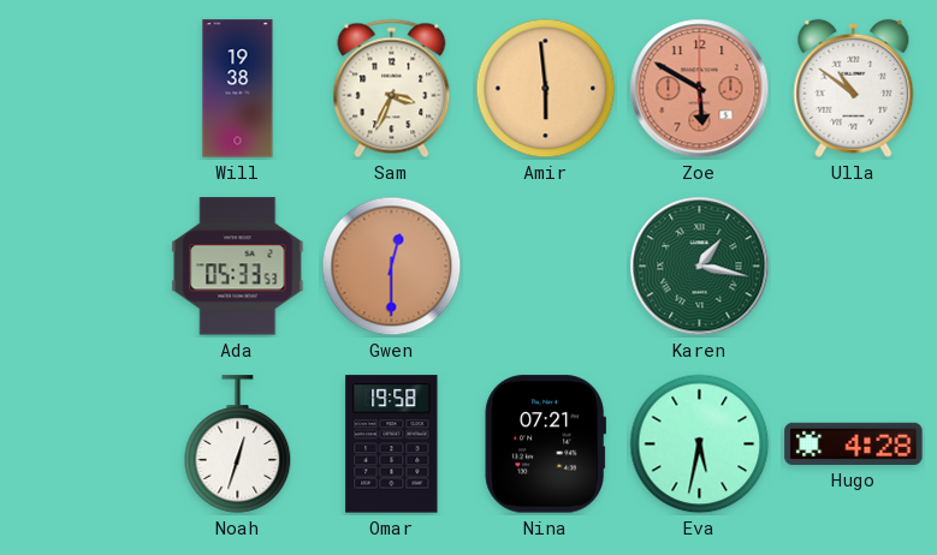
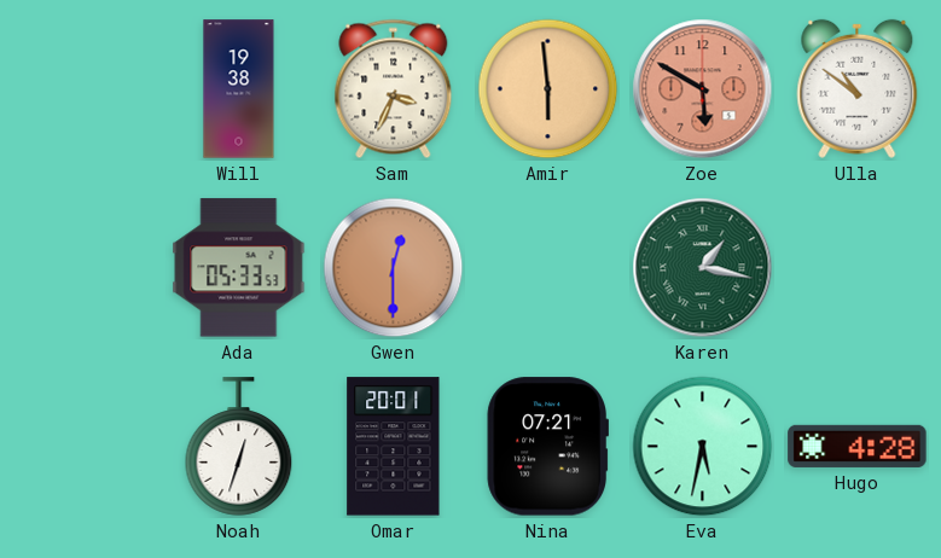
Omar: 19:58 -> 20:01
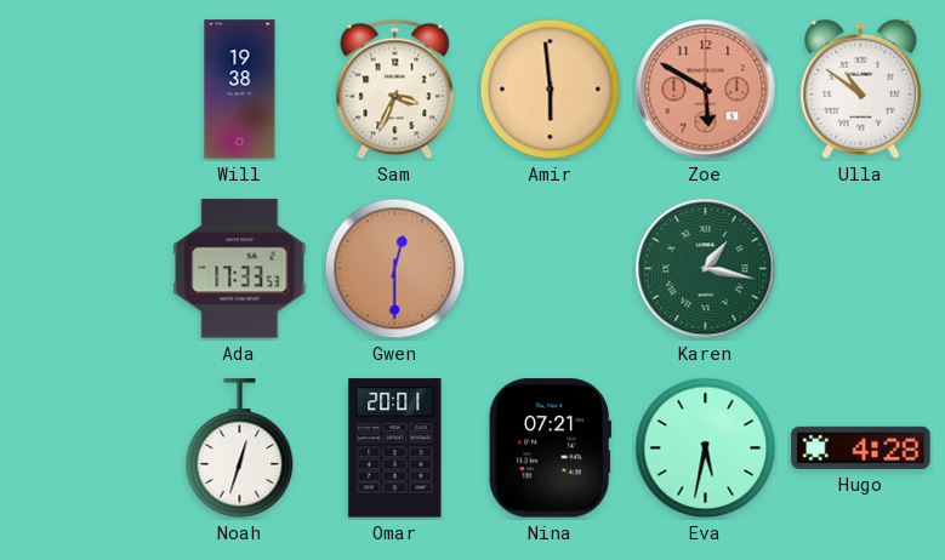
Ada: 05:33 -> 17:33
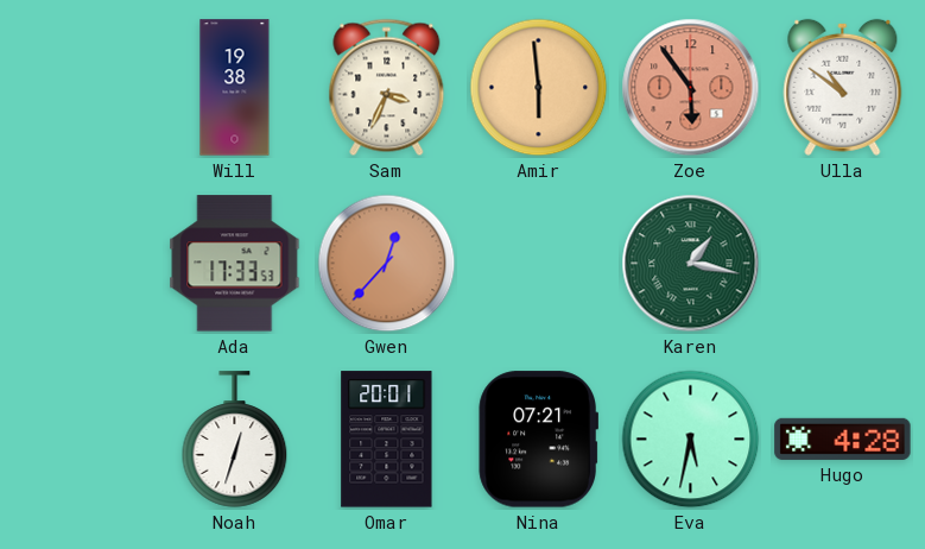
Zoe: 5:50 -> 5:54
Gwen: 12:30 -> 12:37
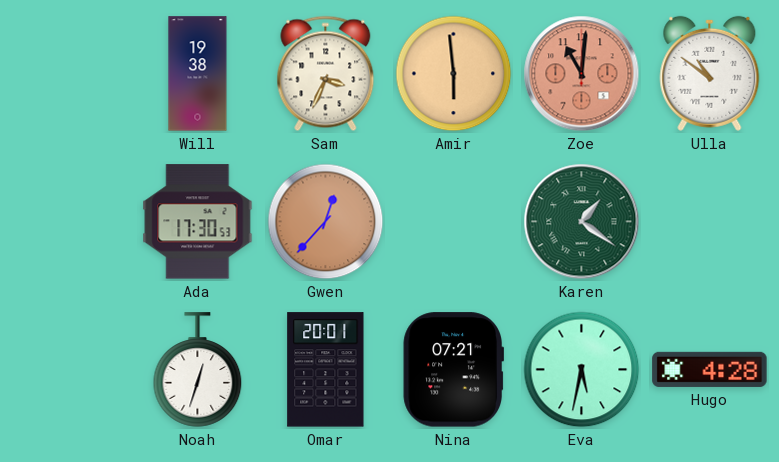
Zoe: 5:54 -> 11:01
Ada: 17:33 -> 17:30
Karen: 1:17 -> 1:21
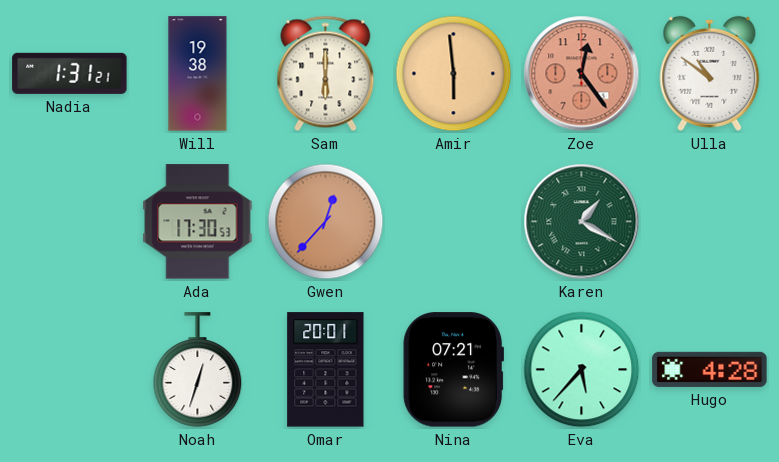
Nadia: none -> 1:31
Sam: 3:34 -> 6:00
Zoe: 11:01 -> 12:24
Karen: 1:21 -> 1:20
Eva: 5:32 -> 5:37
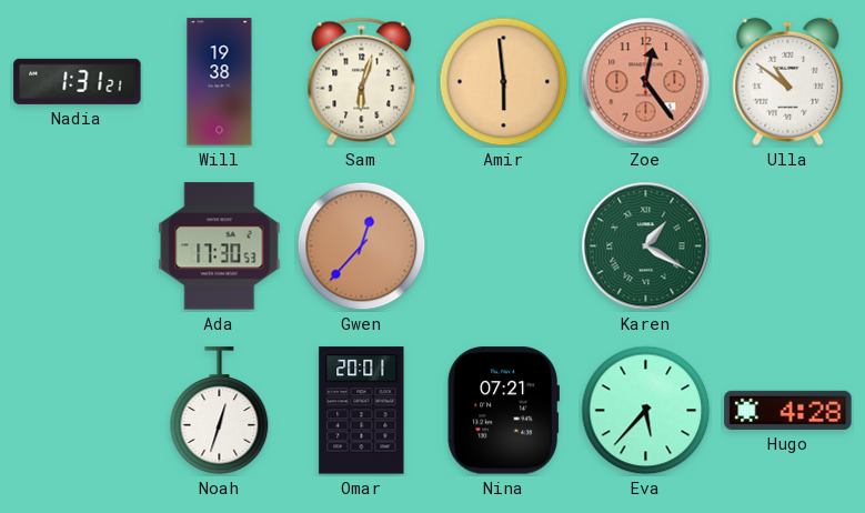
Sam: 6:00 -> 6:03
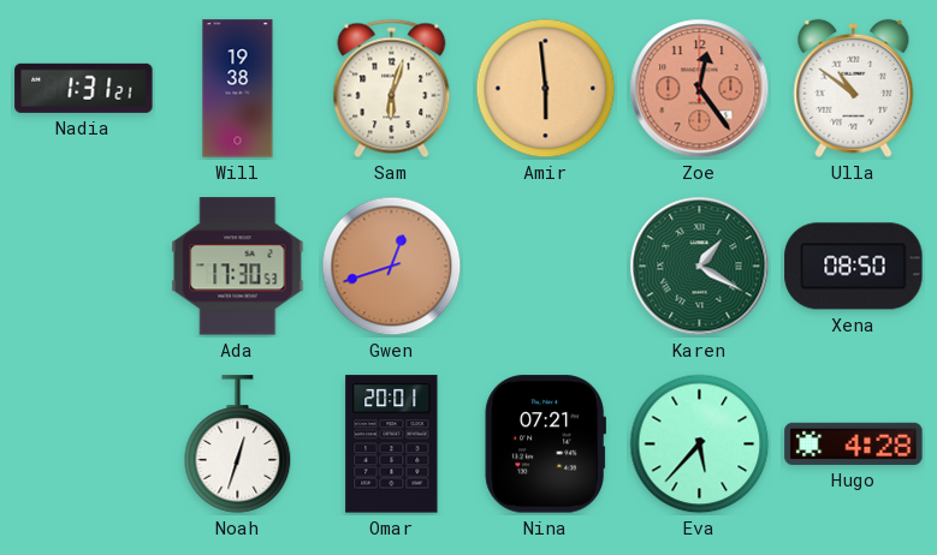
Gwen: 12:37 -> 12:42
Xena: none -> 08:50
